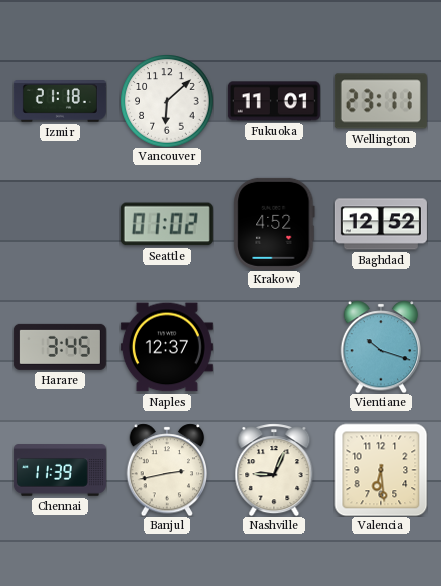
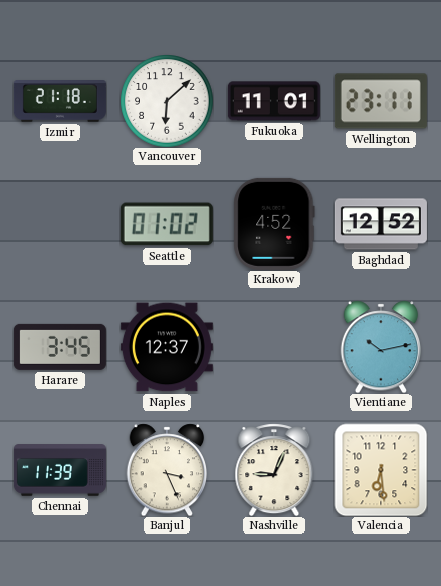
Vientiane: 10:18 -> 10:13
Banjul: 2:43 -> 3:26
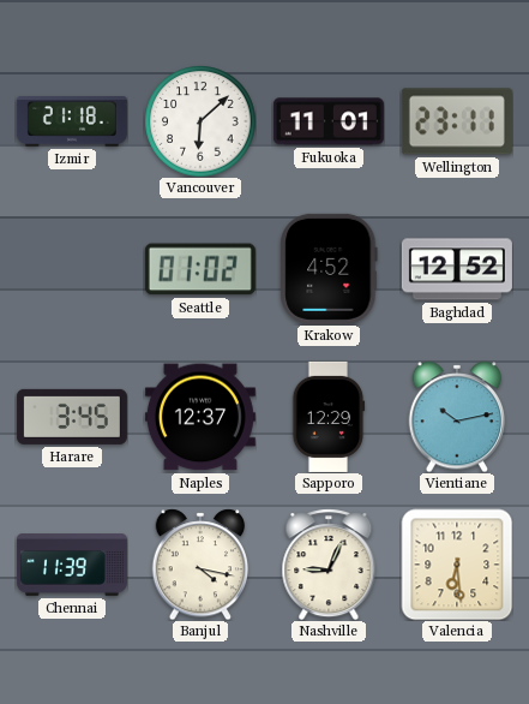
Sapporo: none -> 12:29
Banjul: 3:26 -> 4:17
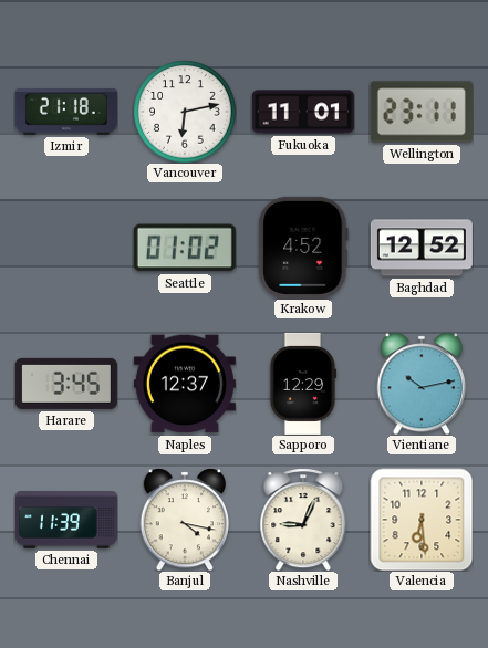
Vancouver: 6:08 -> 6:13
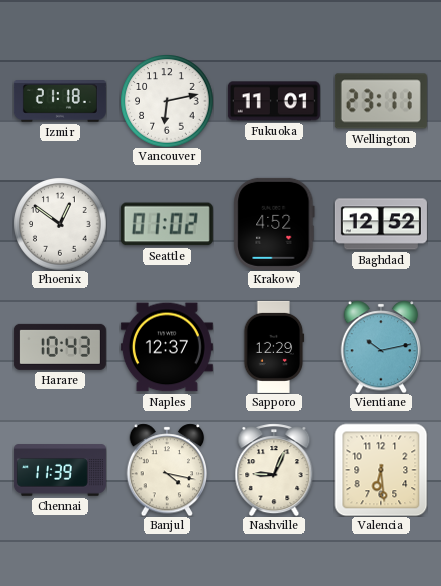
Phoenix: none -> 12:51
Harare: 3:45 -> 10:43
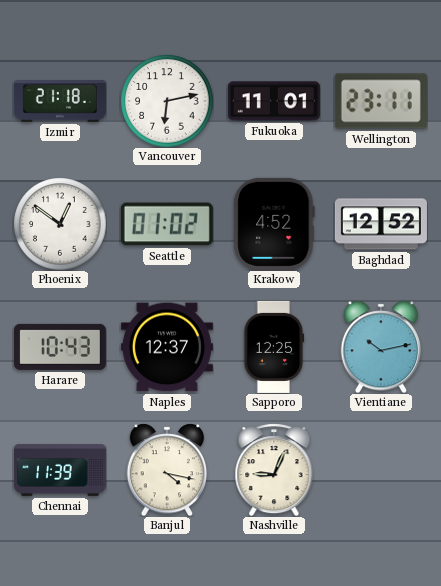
Sapporo: 12:29 -> 12:25
Valencia: 6:29 -> none
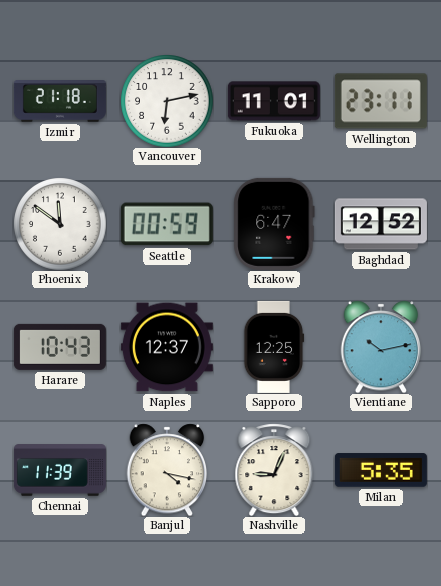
Phoenix: 12:51 -> 11:51
Seattle: 01:02 -> 00:59
Krakow: 4:52 -> 6:47
Milan: none -> 5:35
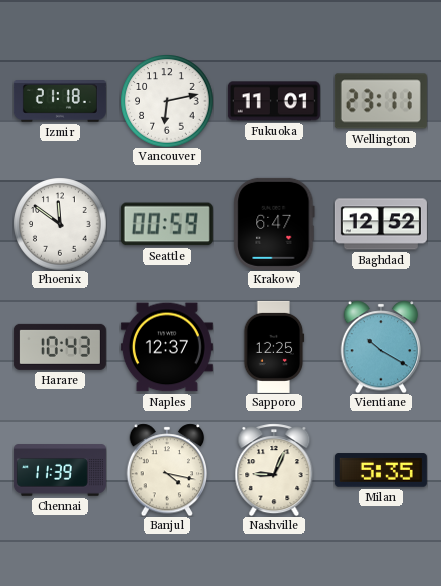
Vientiane: 10:13 -> 10:20
